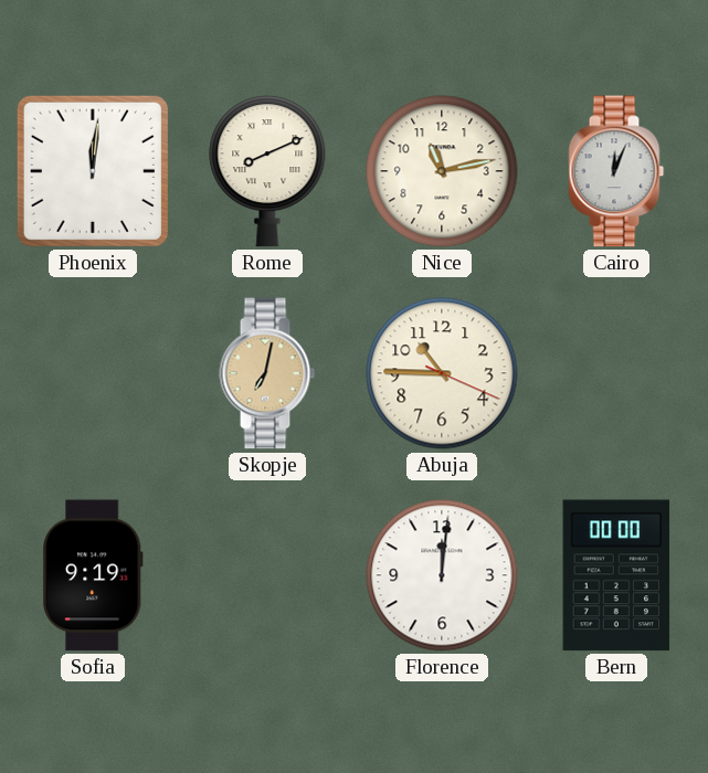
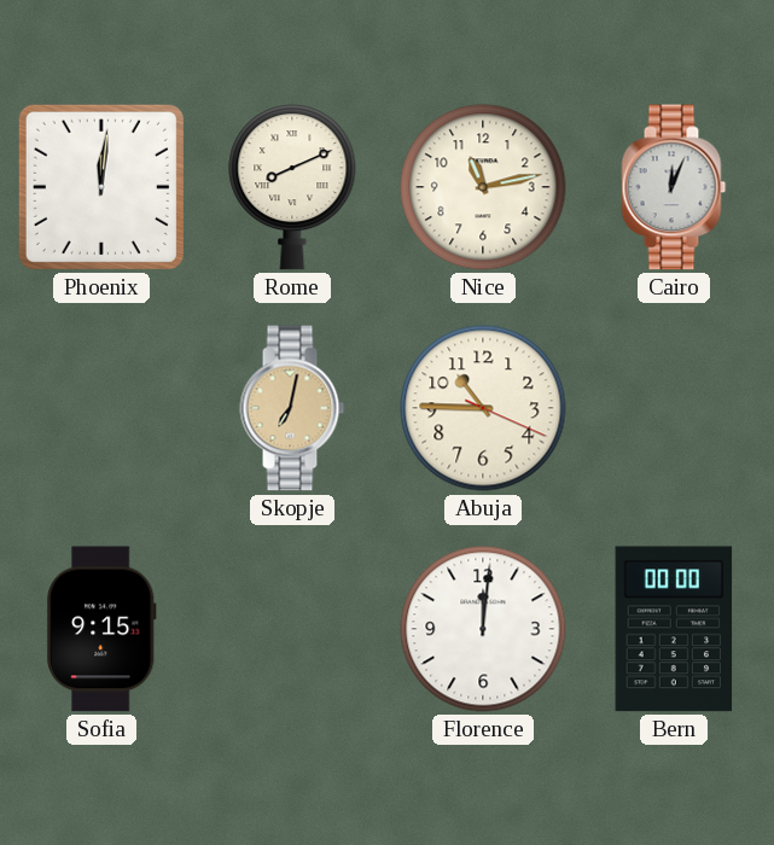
Sofia: 9:19 -> 9:15
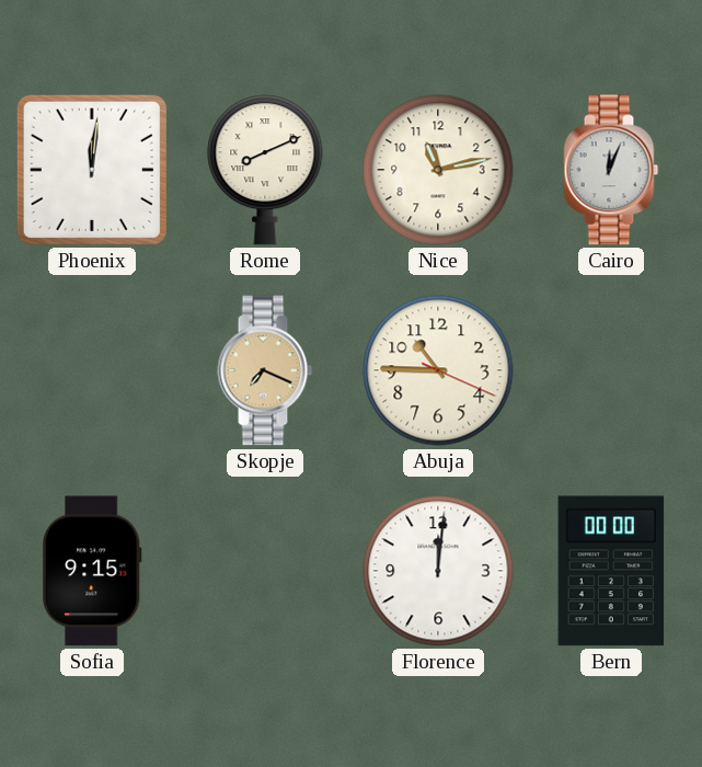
Skopje: 7:02 -> 7:19
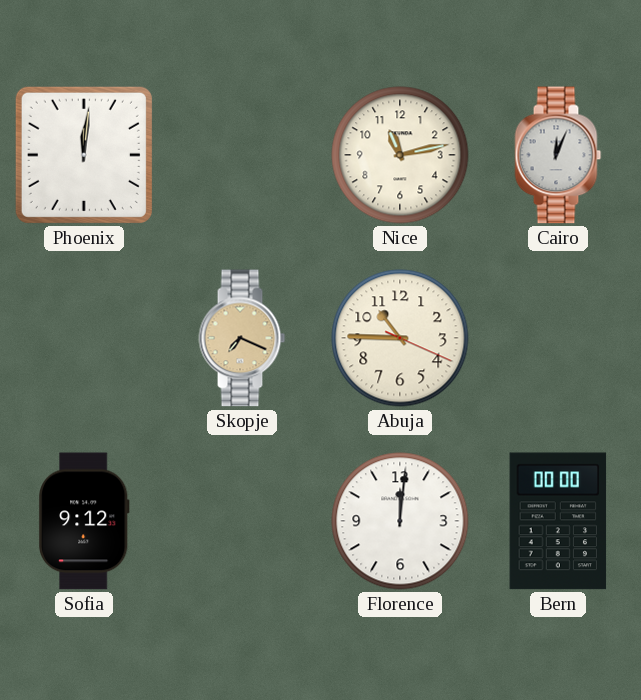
Rome: 8:11 -> none
Sofia: 9:15 -> 9:12
